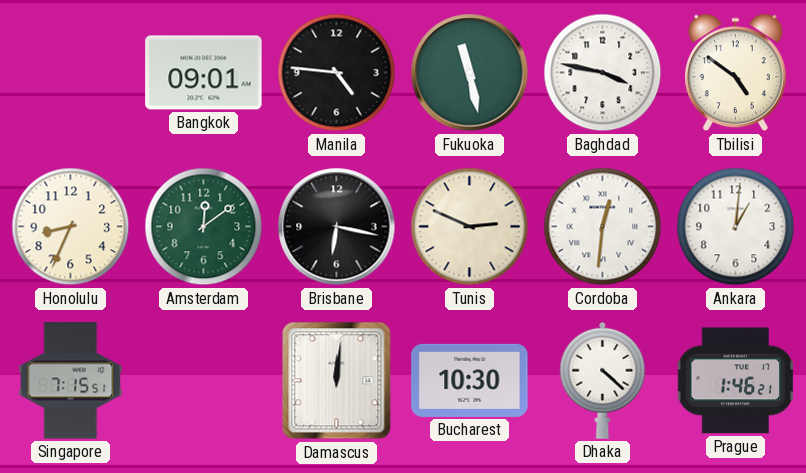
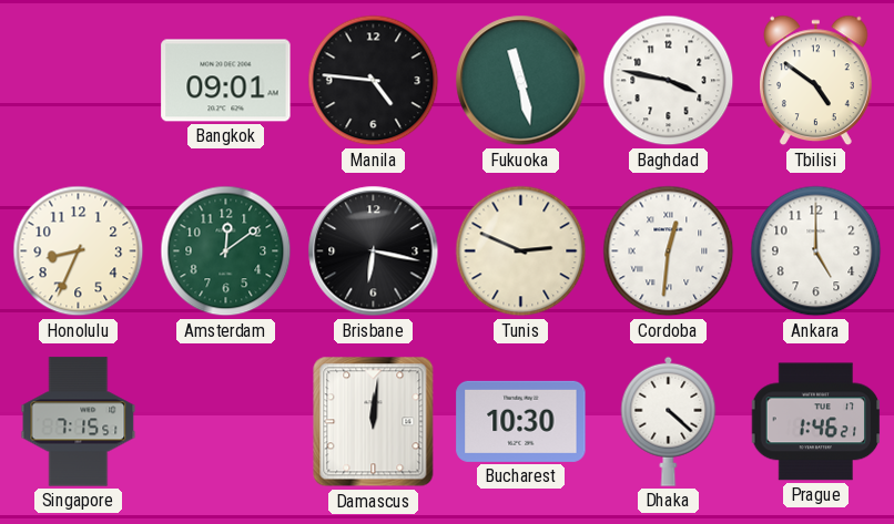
Ankara: 1:01 -> 5:00
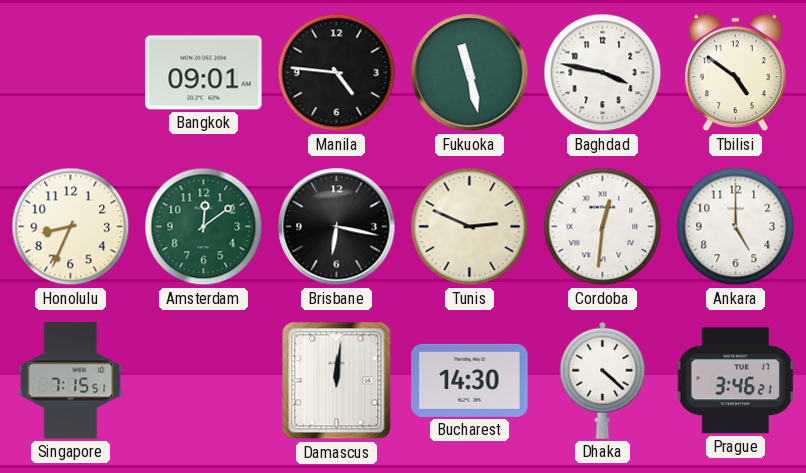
Bucharest: 10:30 -> 14:30
Prague: 1:46 -> 3:46
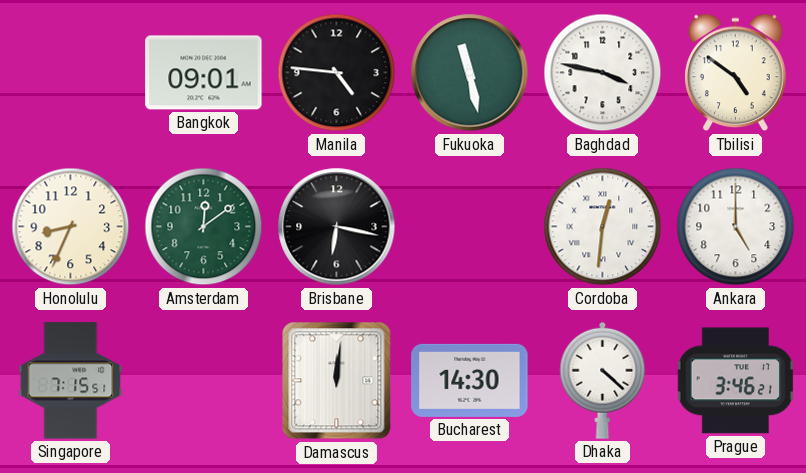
Tunis: 2:49 -> none
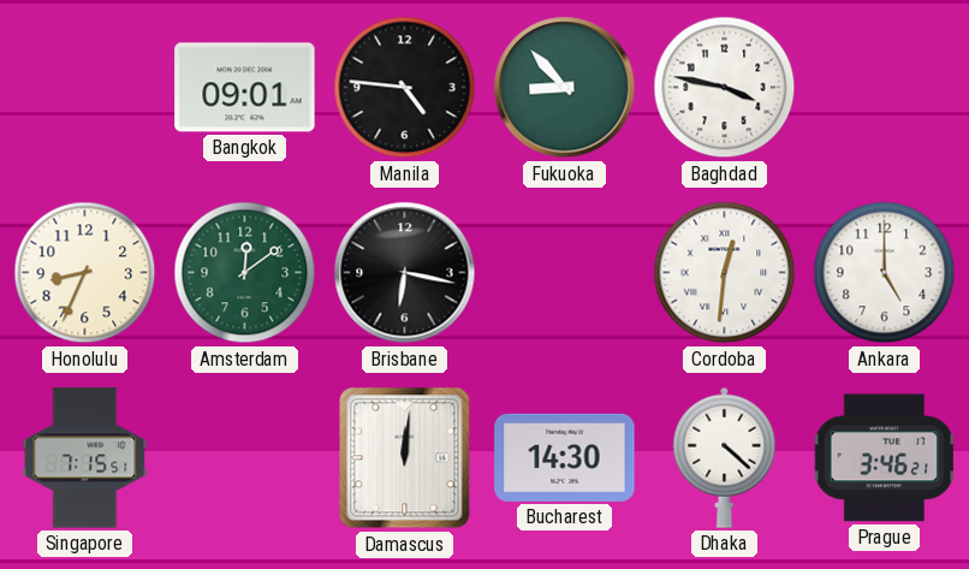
Fukuoka: 11:28 -> 8:53
Tbilisi: 4:51 -> none
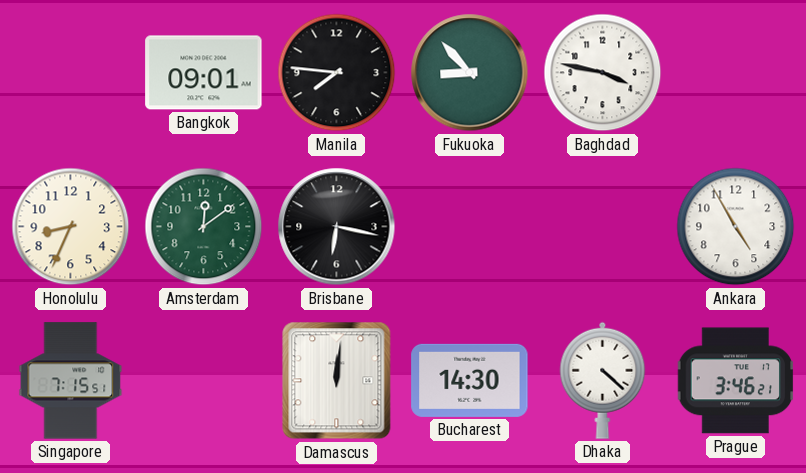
Manila: 4:46 -> 7:46
Cordoba: 12:31 -> none
Ankara: 5:00 -> 4:55
